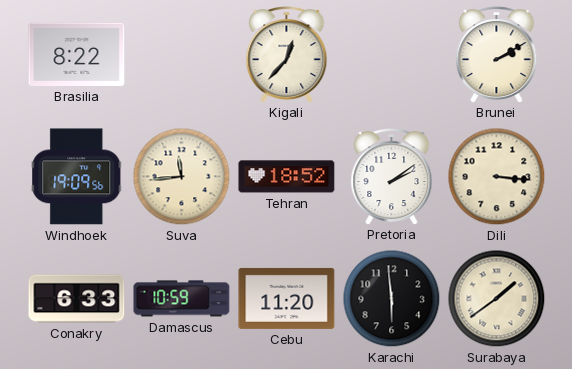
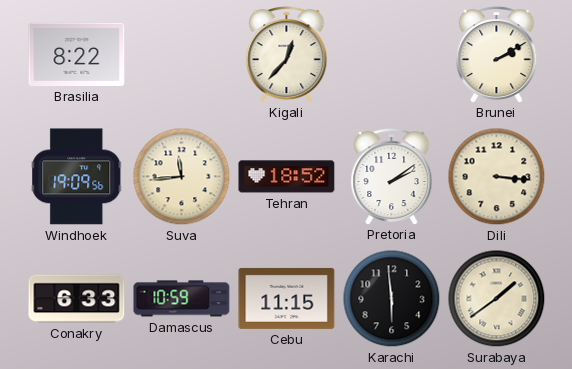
Cebu: 11:20 -> 11:15
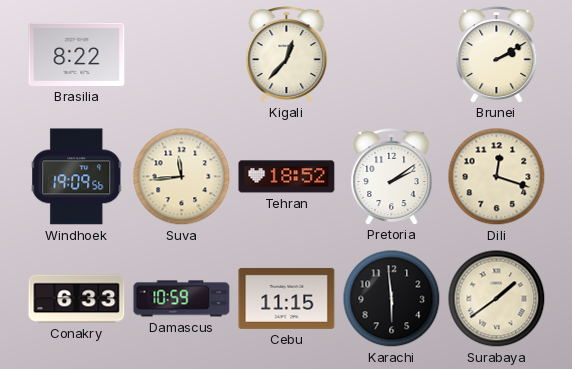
Dili: 3:16 -> 12:18
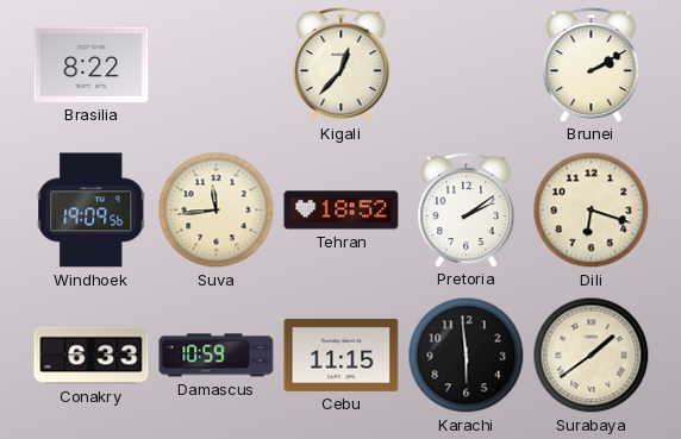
Dili: 12:18 -> 6:18
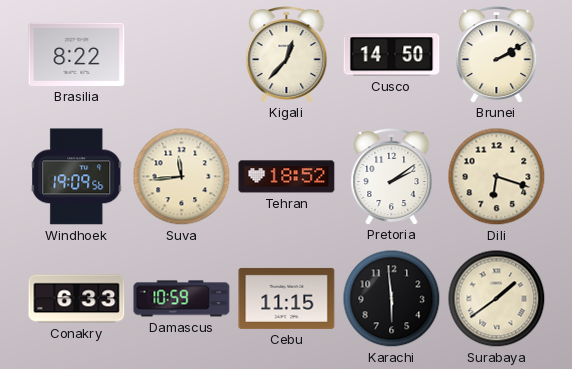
Cusco: none -> 14:50
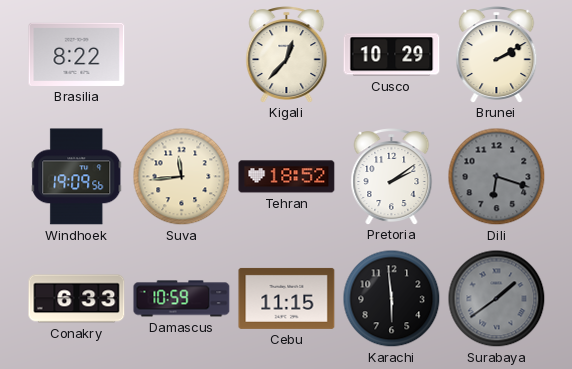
Cusco: 14:50 -> 10:29
Dili dial: cream -> grey
Surabaya dial: cream -> grey
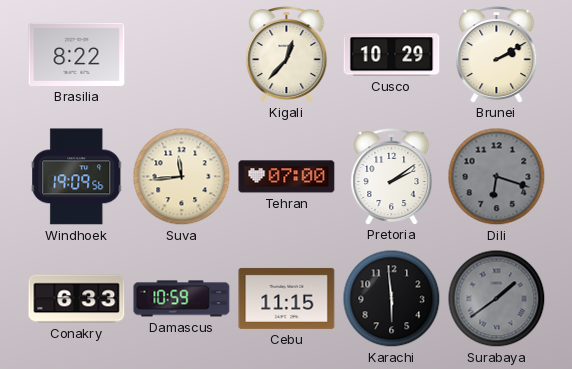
Tehran: 18:52 -> 07:00
